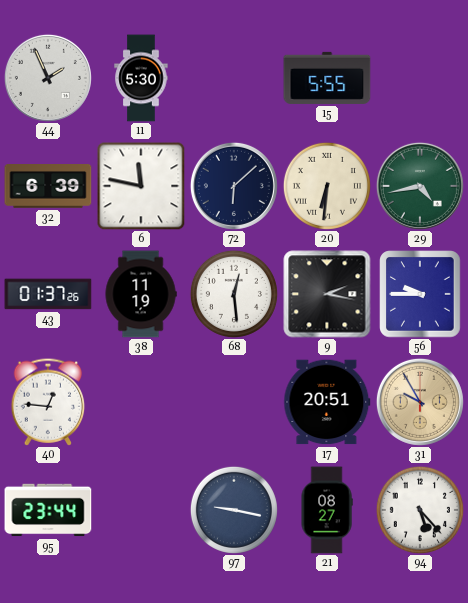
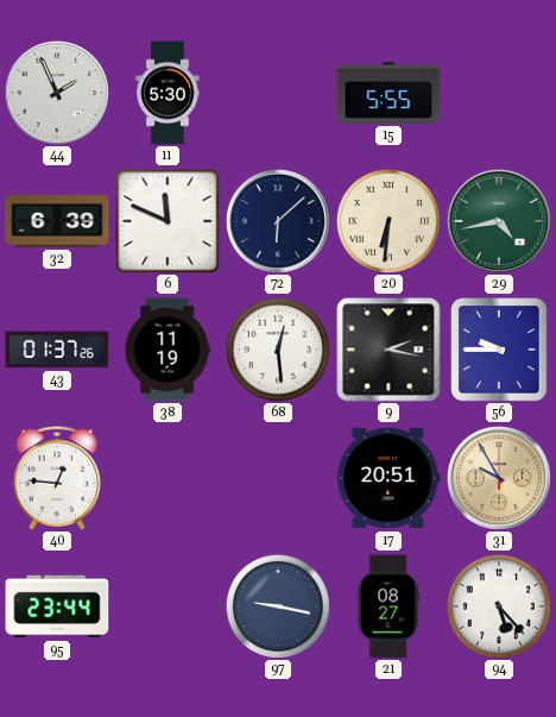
6: 11:47 -> 11:49
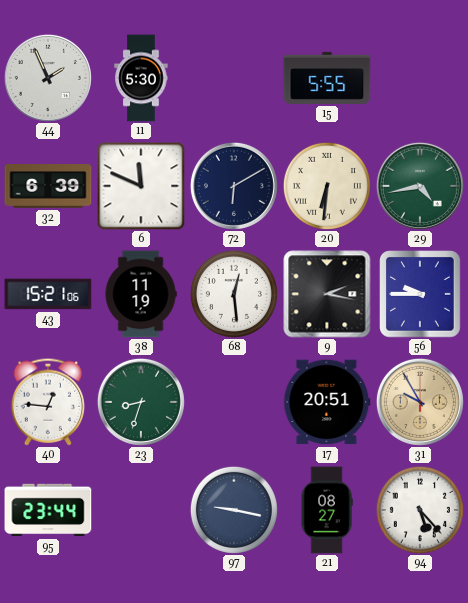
72: 6:08 -> 6:10
43: 01:37 -> 15:21
23: none -> 8:33
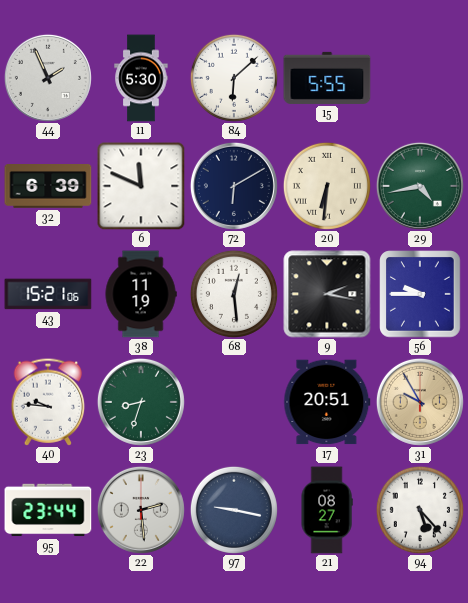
84: none -> 6:08
40: 12:46 -> 9:46
22: none -> 2:29
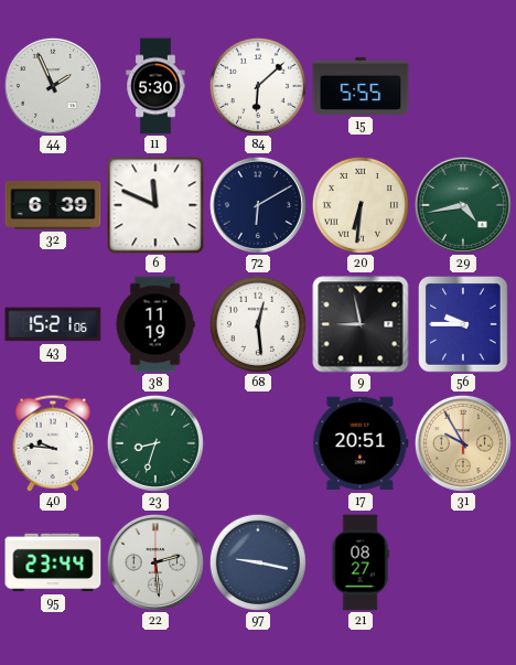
9: 2:17 -> 8:58
94: 5:23 -> none
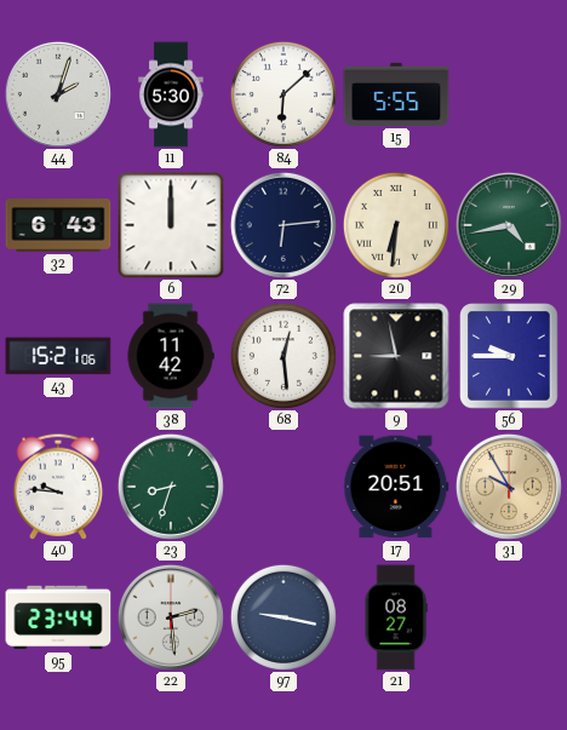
44: 1:56 -> 2:03
32: 6:39 -> 6:43
6: 11:49 -> 12:00
72: 6:10 -> 6:14
38: 11:19 -> 11:42
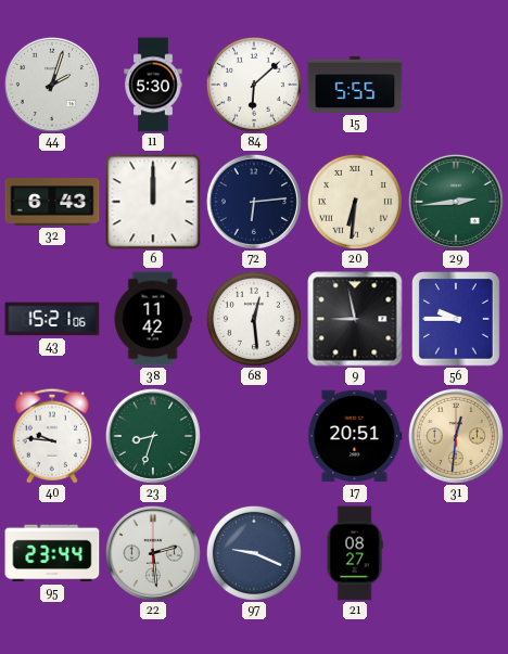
29: 4:43 -> 2:44
31: 9:55 -> 12:31
97: 9:17 -> 9:19
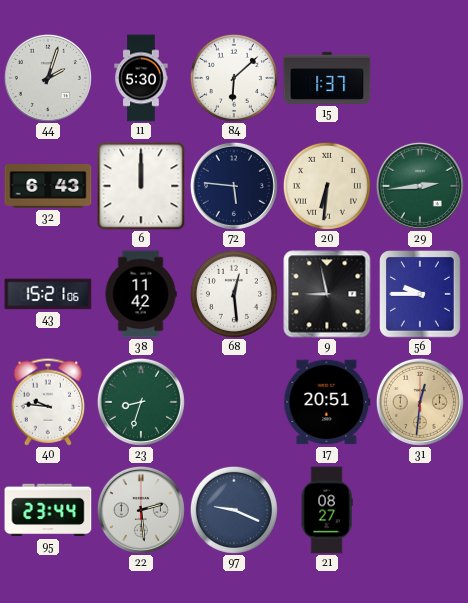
15: 5:55 -> 1:37
72: 6:14 -> 5:46
